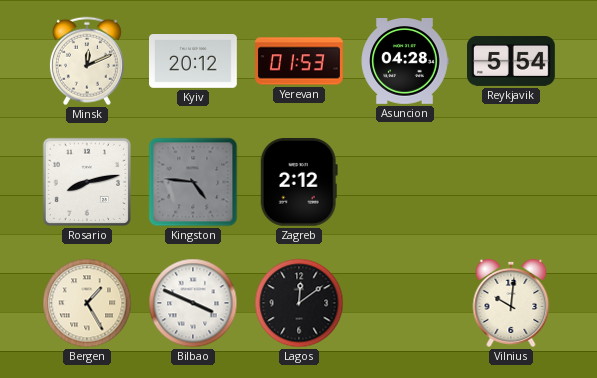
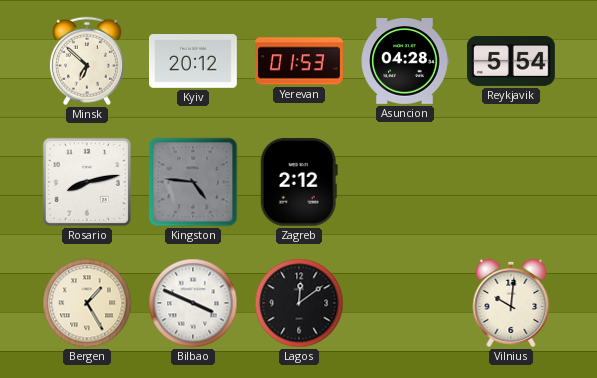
Minsk: 12:11 -> 6:52
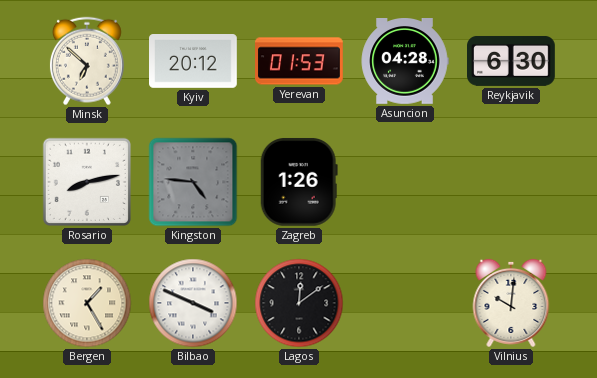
Reykjavik: 5:54 -> 6:30
Zagreb: 2:12 -> 1:26
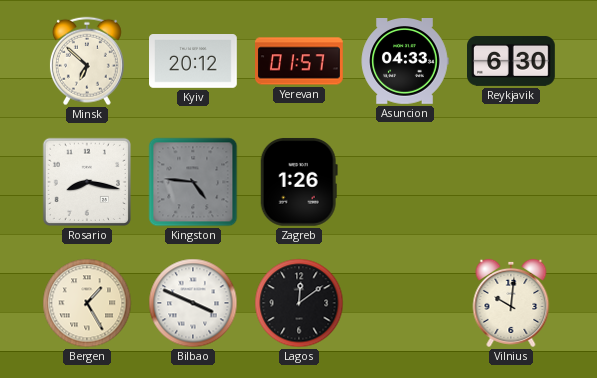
Yerevan: 01:53 -> 01:57
Asuncion: 04:28 -> 04:33
Rosario: 8:13 -> 8:17
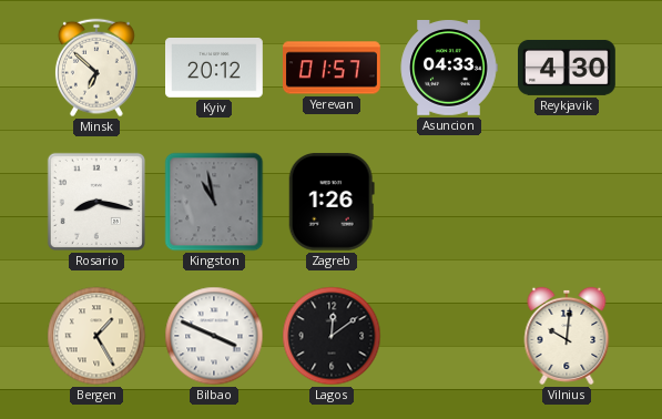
Reykjavik: 6:30 -> 4:30
Kingston: 4:46 -> 10:58
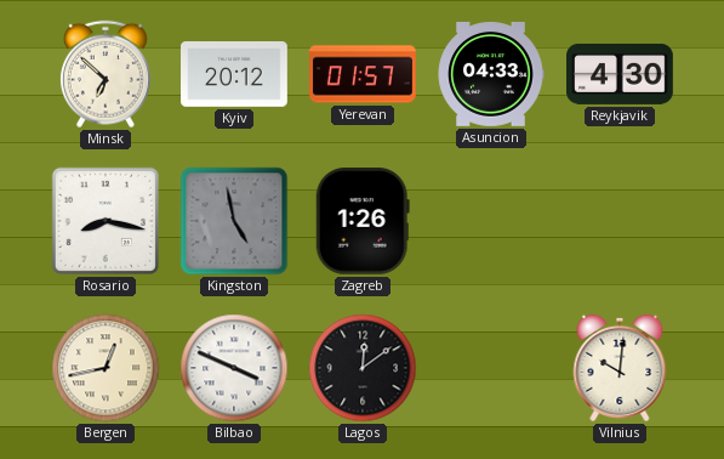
Kingston: 10:58 -> 4:58
Bergen: 1:25 -> 12:43
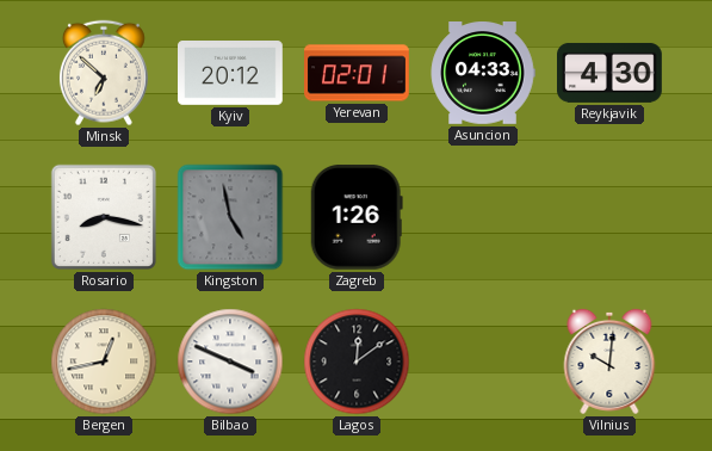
Yerevan: 01:57 -> 02:01
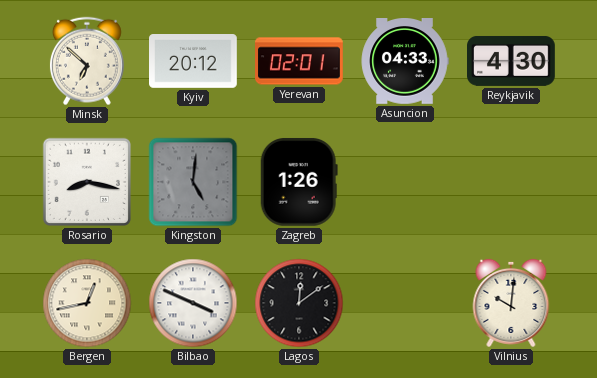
Kingston: 4:58 -> 5:01
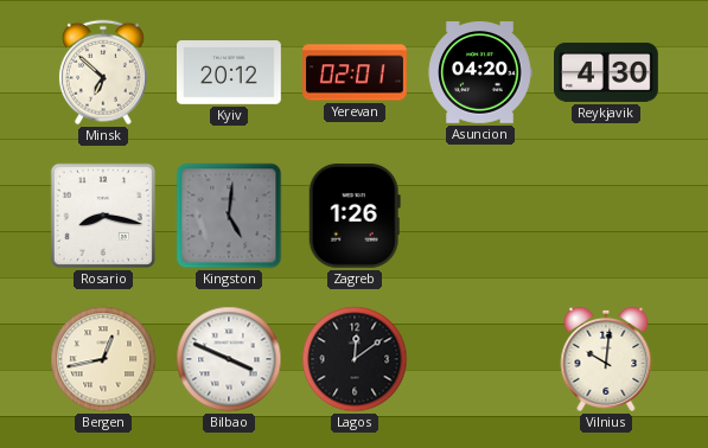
Asuncion: 04:33 -> 04:20
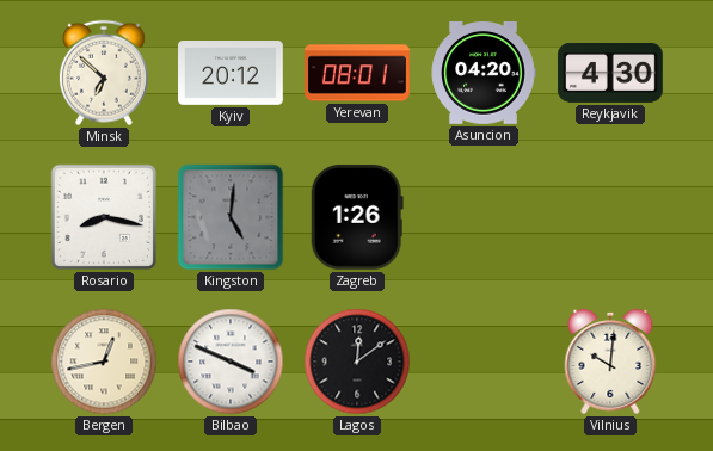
Yerevan: 02:01 -> 08:01
